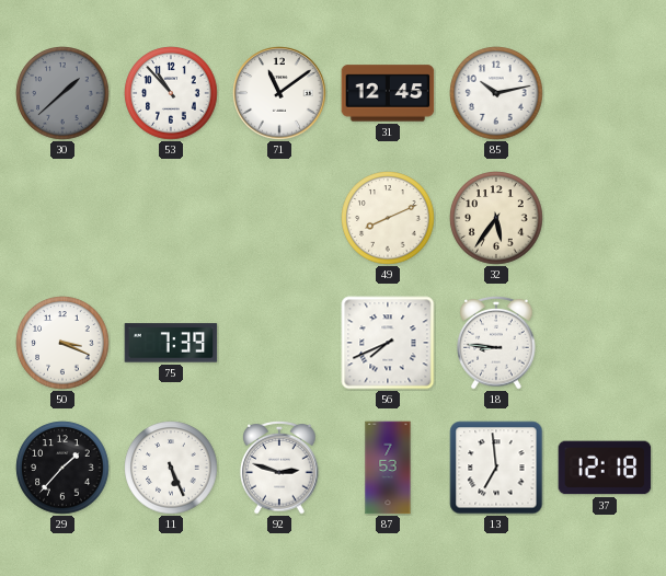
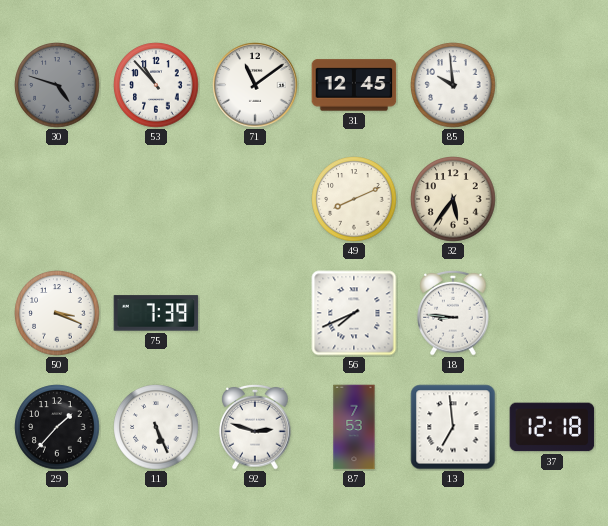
30: 1:38 -> 4:48
85: 10:13 -> 9:59
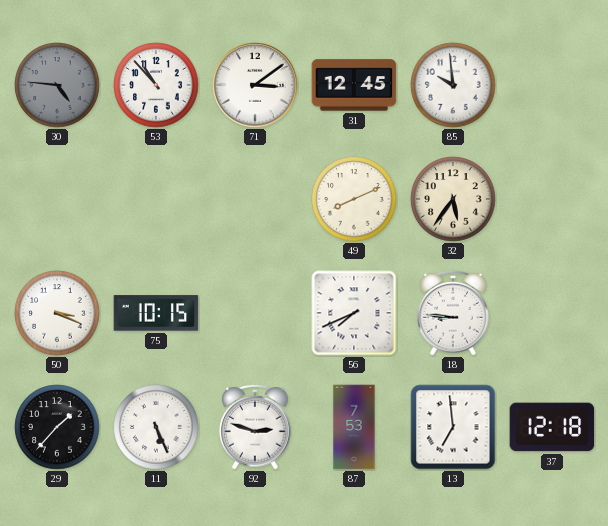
30: 4:48 -> 4:46
71: 11:09 -> 3:09
75: 7:39 -> 10:15
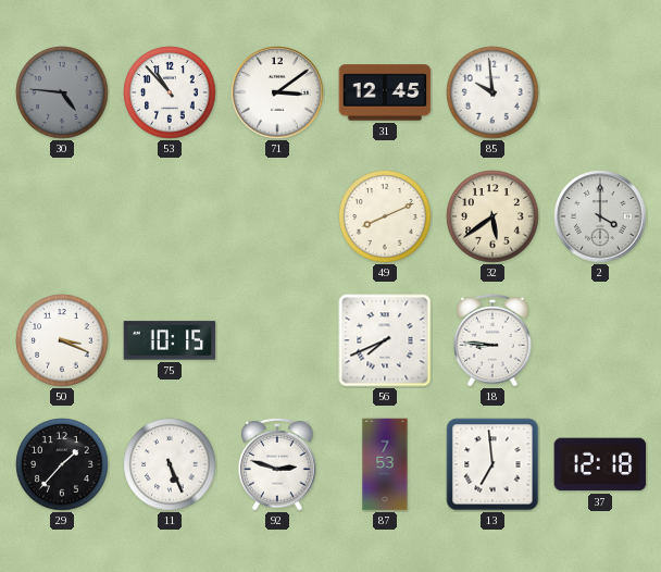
32: 5:36 -> 5:39
2: none -> 4:00
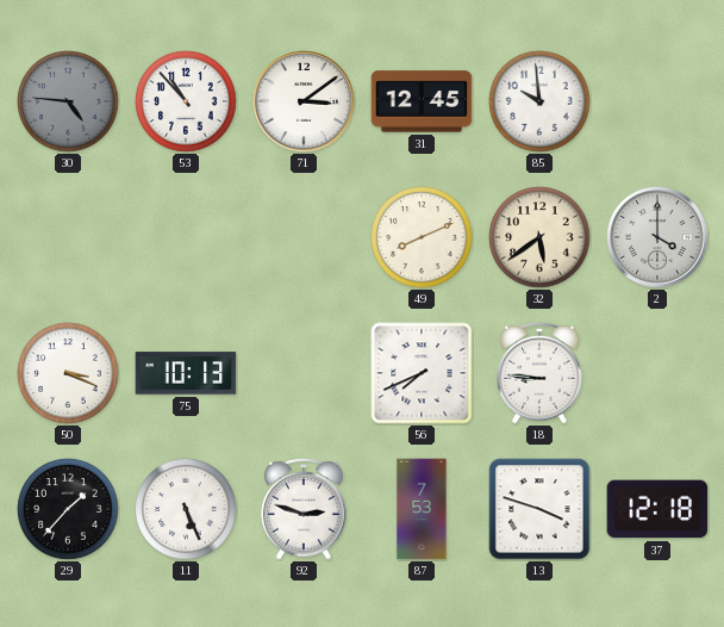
75: 10:15 -> 10:13
13: 6:59 -> 3:48
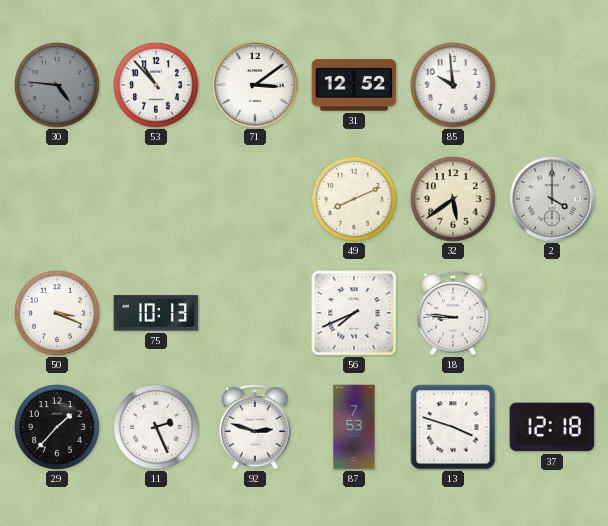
31: 12:45 -> 12:52
11: 5:26 -> 2:26
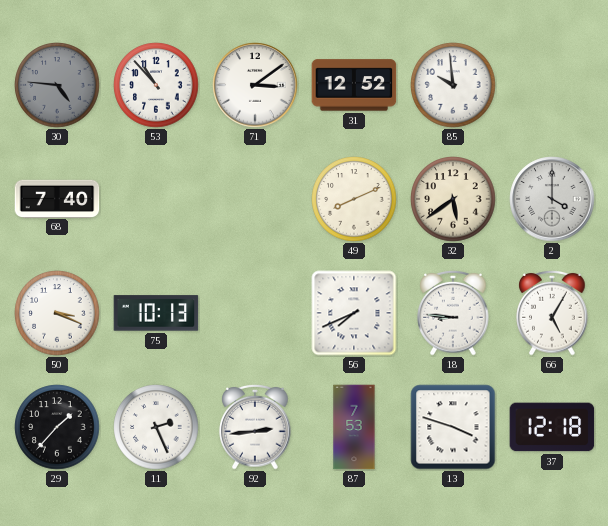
68: none -> 7:40
66: none -> 5:05
92: 2:48 -> 2:44
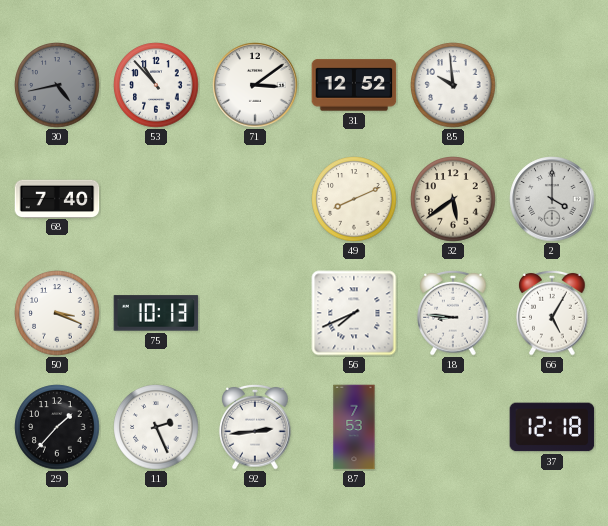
30: 4:46 -> 4:43
13: 3:48 -> none
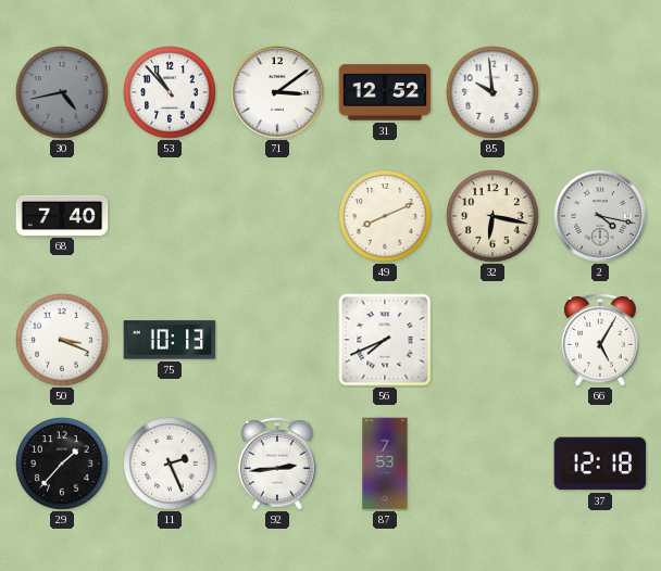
32: 5:39 -> 6:17
2: 4:00 -> 4:17
18: 8:46 -> none
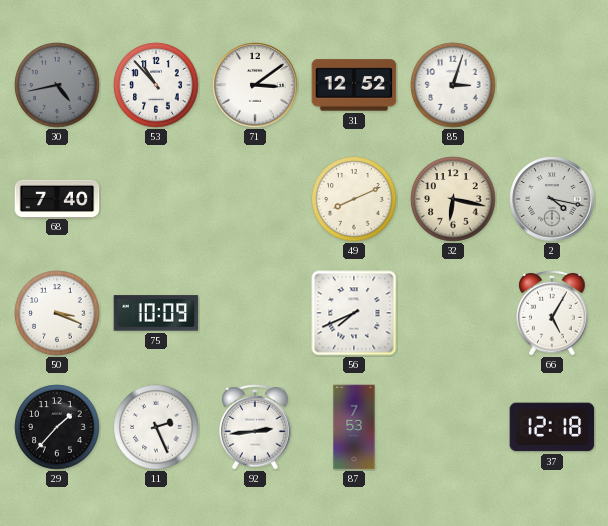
85: 9:59 -> 3:03
75: 10:13 -> 10:09
